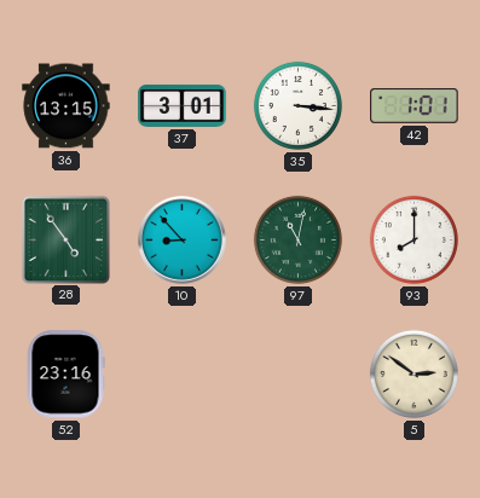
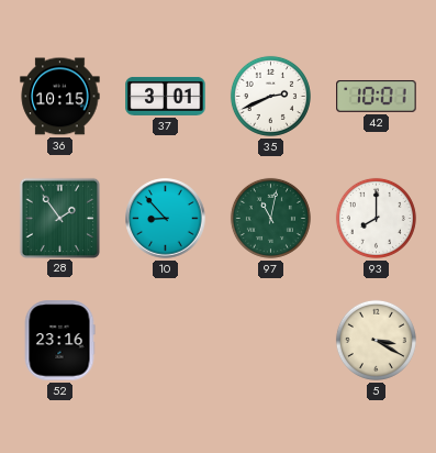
36: 13:15 -> 10:15
35: 3:16 -> 2:41
42: 1:01 -> 10:01
28: 4:54 -> 1:54
5: 2:51 -> 3:20
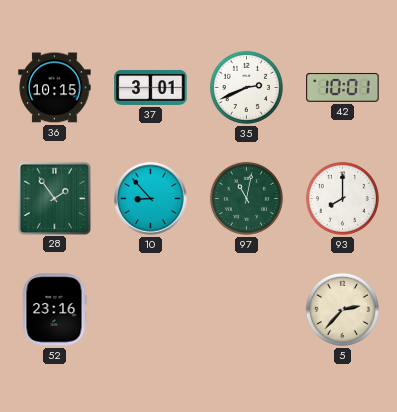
5: 3:20 -> 2:37
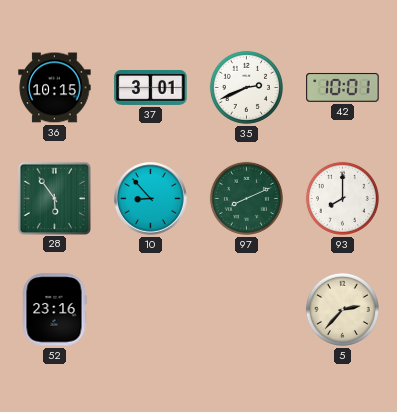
28: 1:54 -> 5:54
97: 11:02 -> 8:11
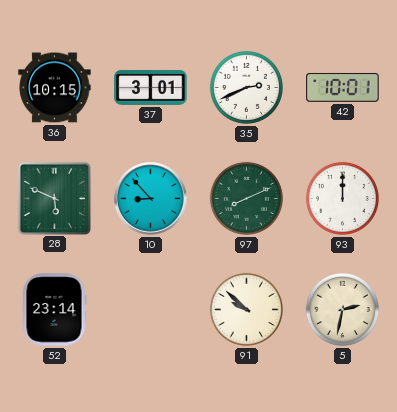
28: 5:54 -> 5:49
93: 8:00 -> 12:00
52: 23:16 -> 23:14
91: none -> 9:52
5: 2:37 -> 2:32
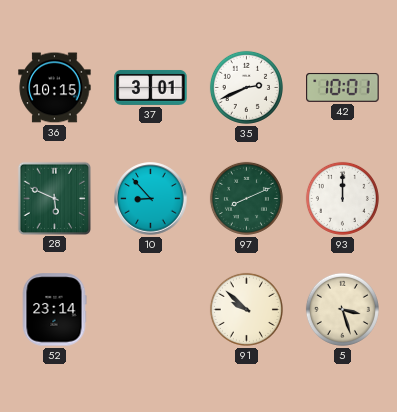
5: 2:32 -> 3:27
